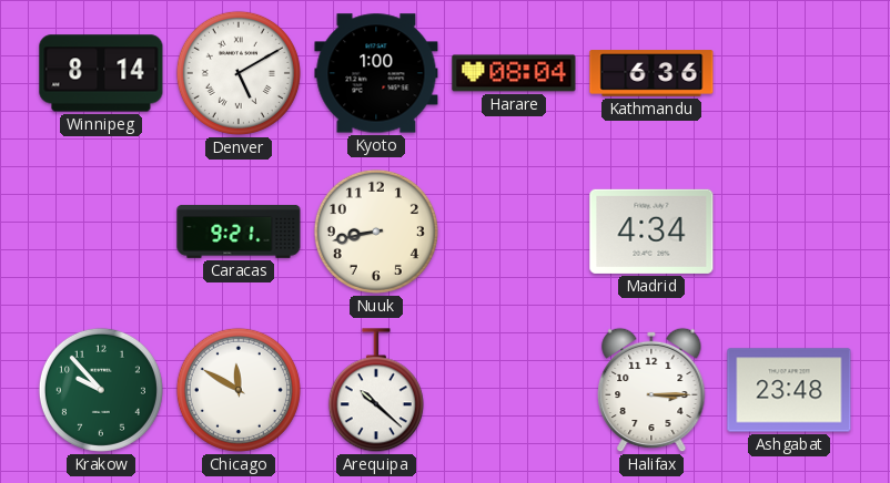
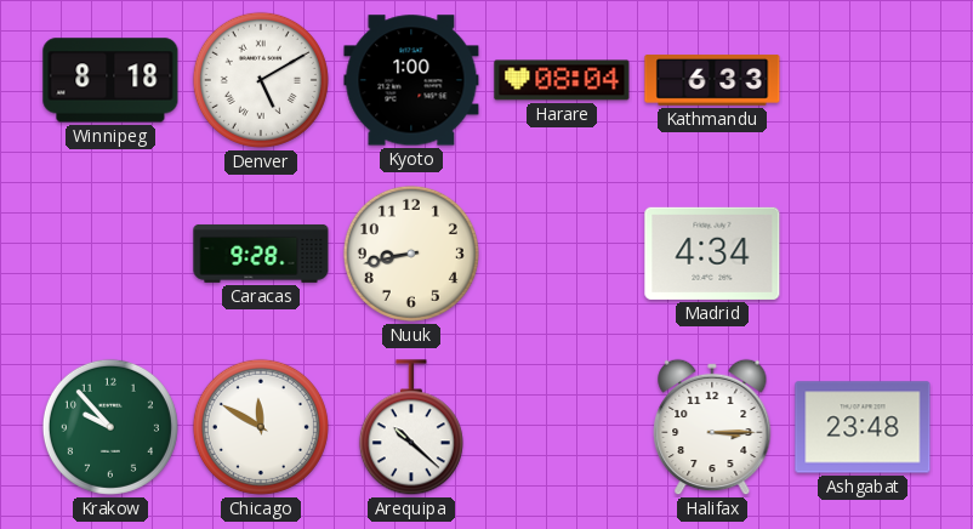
Winnipeg: 8:14 -> 8:18
Kathmandu: 6:36 -> 6:33
Caracas: 9:21 -> 9:28
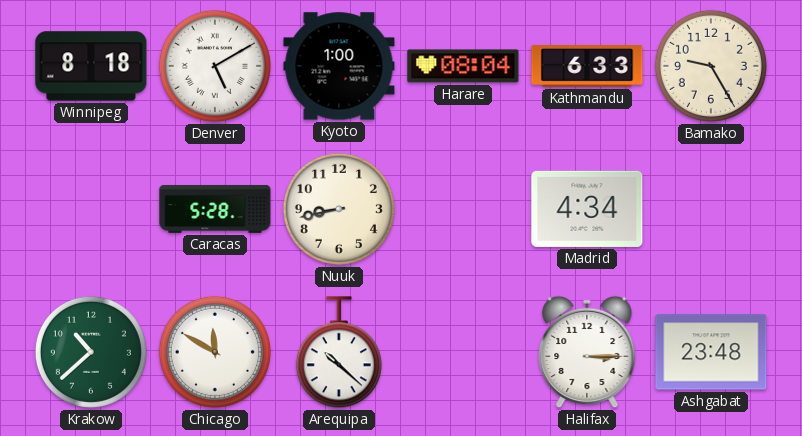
Bamako: none -> 9:25
Caracas: 9:28 -> 5:28
Krakow: 9:53 -> 10:38
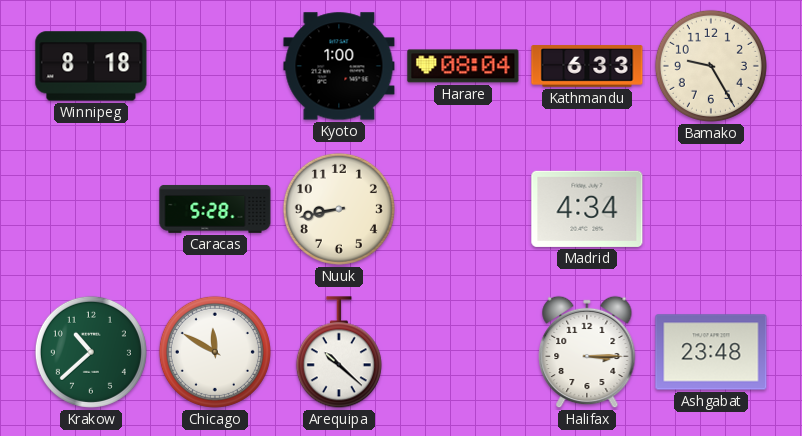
Denver: 5:10 -> none
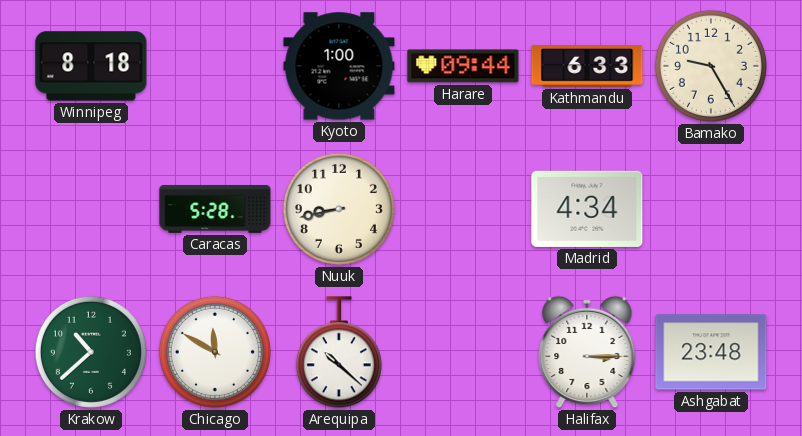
Harare: 08:04 -> 09:44
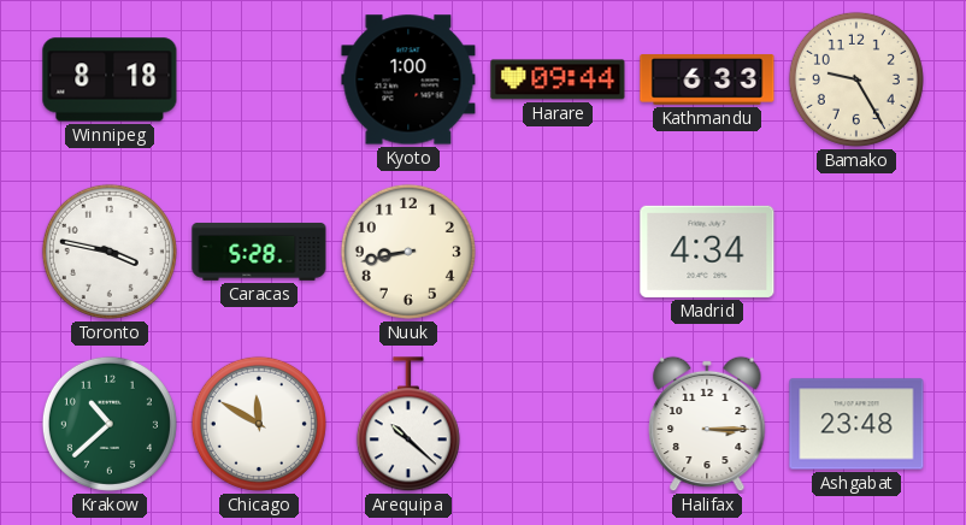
Toronto: none -> 3:47
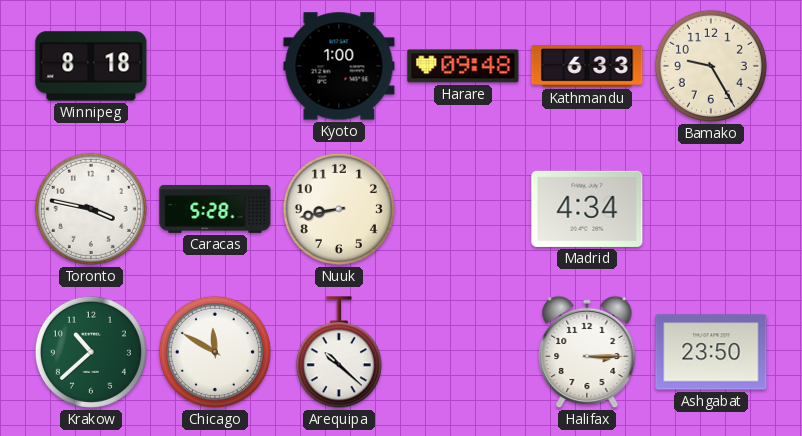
Harare: 09:44 -> 09:48
Ashgabat: 23:48 -> 23:50
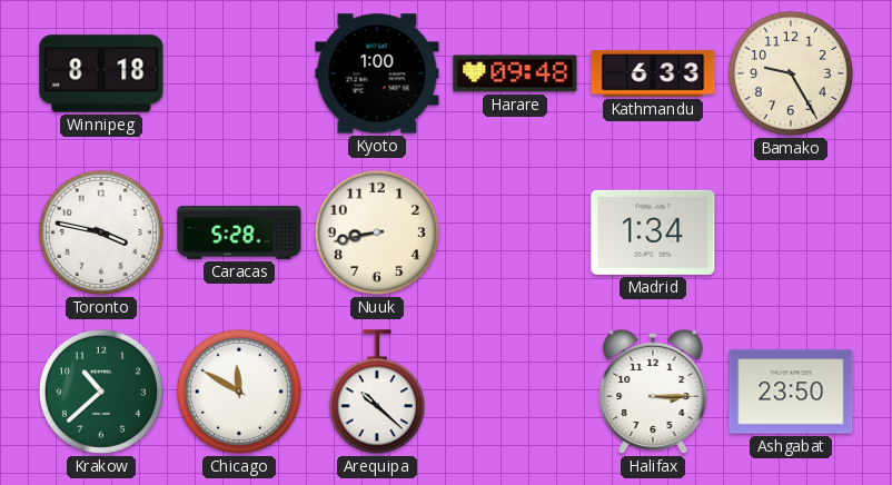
Madrid: 4:34 -> 1:34
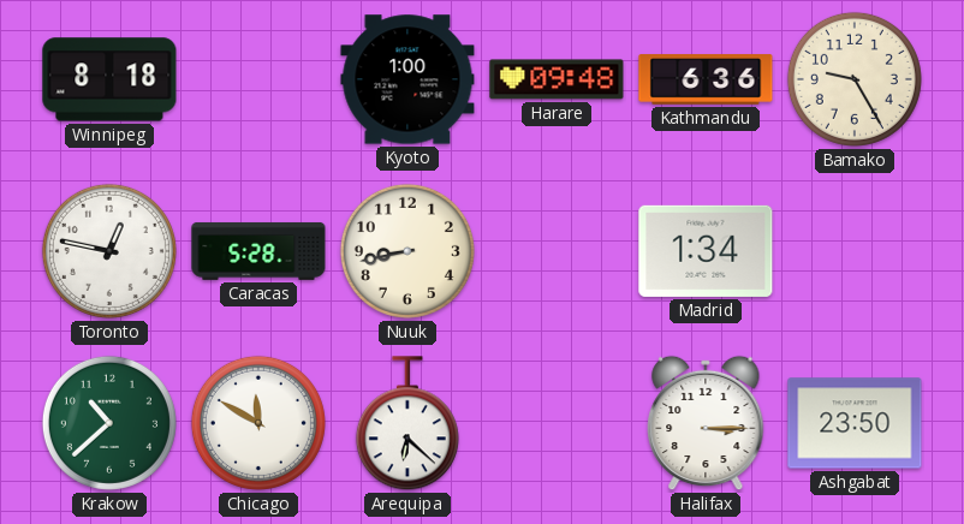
Kathmandu: 6:33 -> 6:36
Toronto: 3:47 -> 12:47
Arequipa: 10:22 -> 6:22
